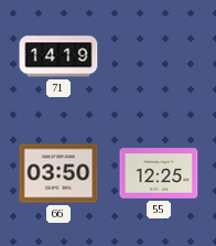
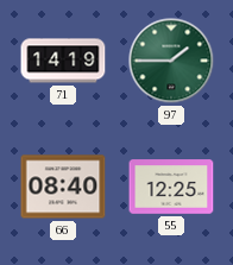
97: none -> 1:45
66: 03:50 -> 08:40
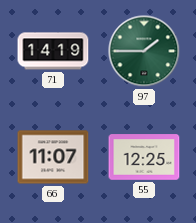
66: 08:40 -> 11:07
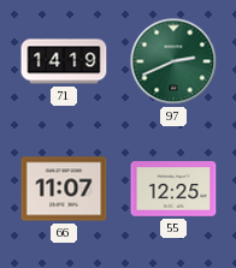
97: 1:45 -> 2:41
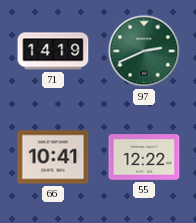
66: 11:07 -> 10:41
55: 12:25 -> 12:22
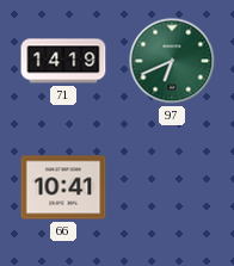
97: 2:41 -> 6:41
55: 12:22 -> none
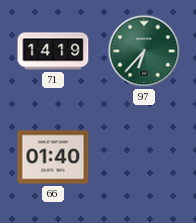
97: 6:41 -> 6:37
66: 10:41 -> 01:40
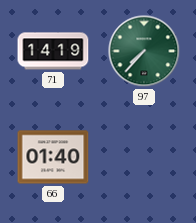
97: 6:37 -> 7:37
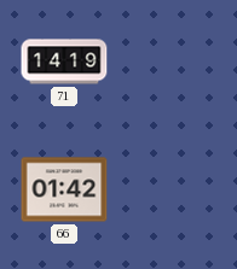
97: 7:37 -> none
66: 01:40 -> 01:42
